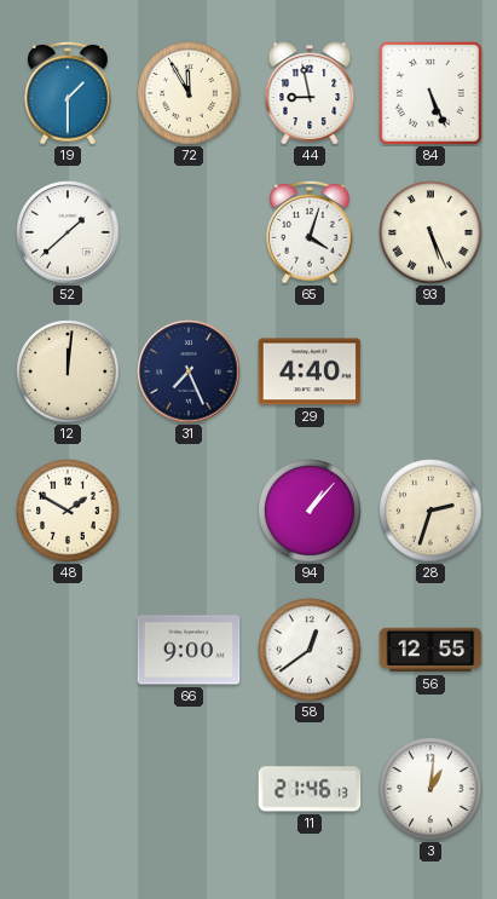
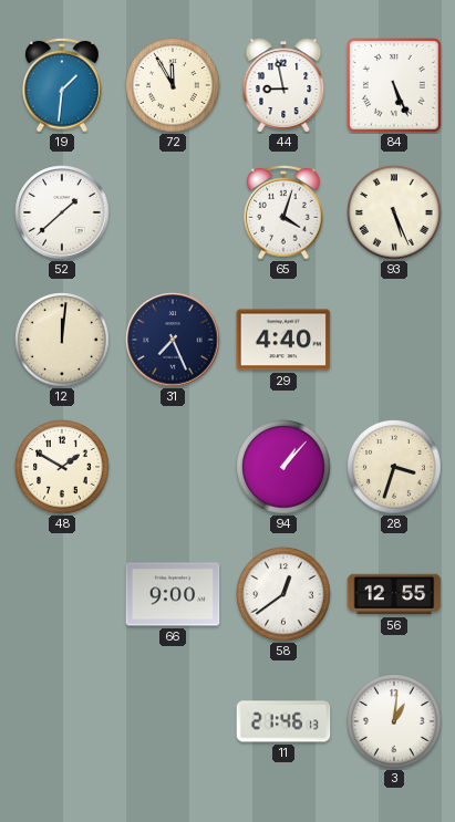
19: 1:30 -> 1:31
28: 2:33 -> 3:33
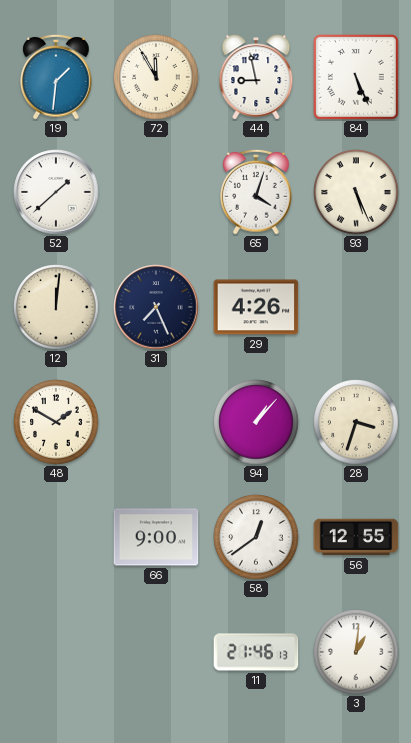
29: 4:40 -> 4:26
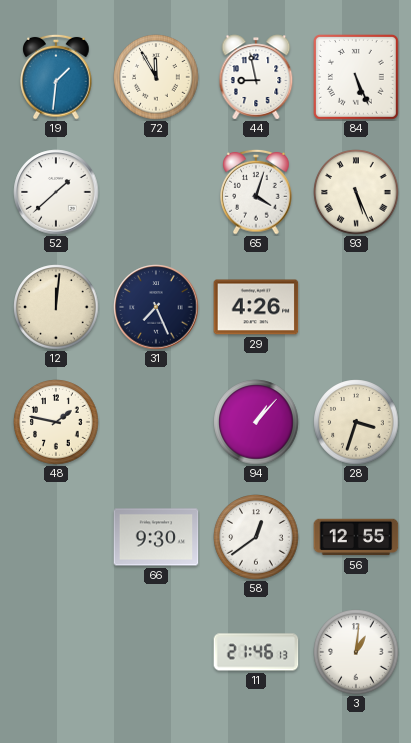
48: 1:50 -> 1:47
66: 9:00 -> 9:30
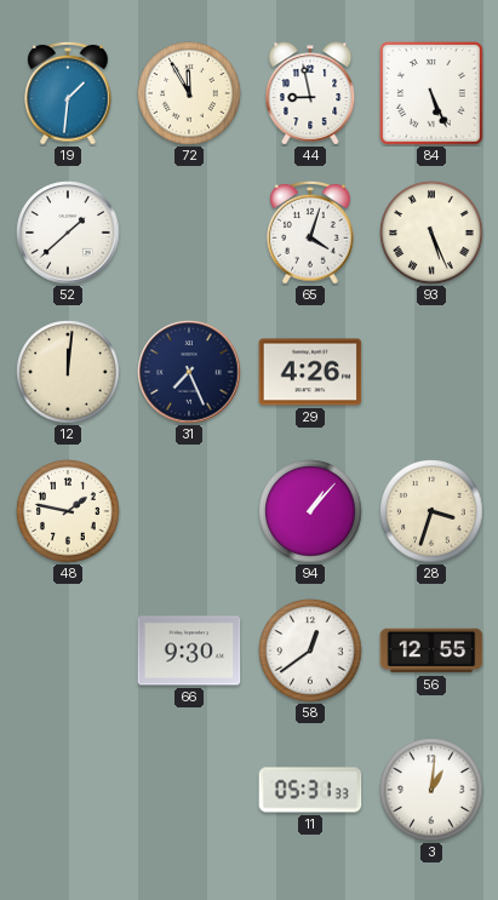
11: 21:46 -> 05:31
